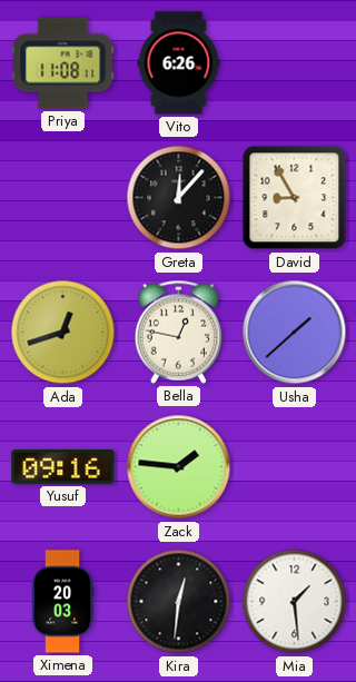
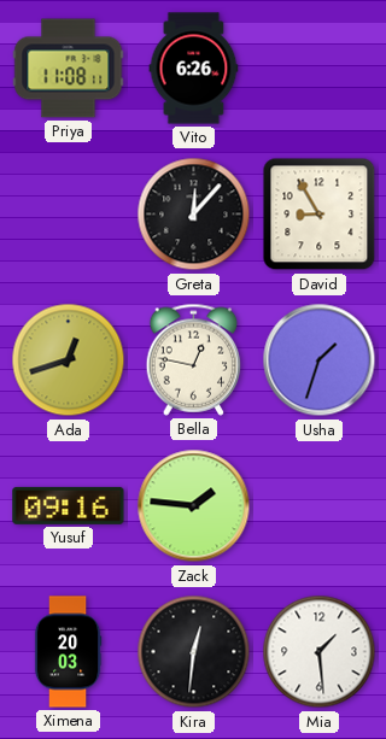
Usha: 1:38 -> 1:33
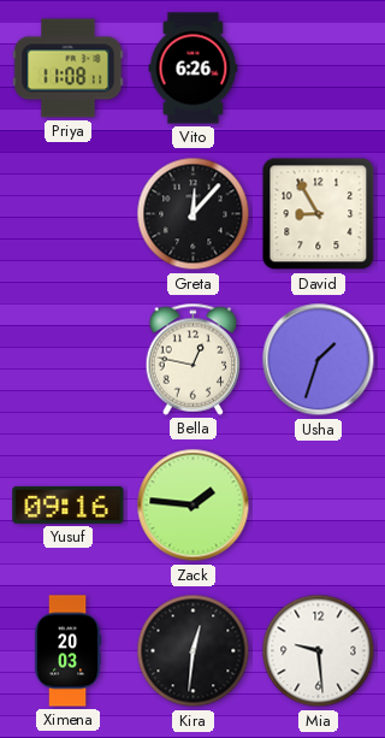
Ada: 12:42 -> none
Mia: 1:29 -> 9:29
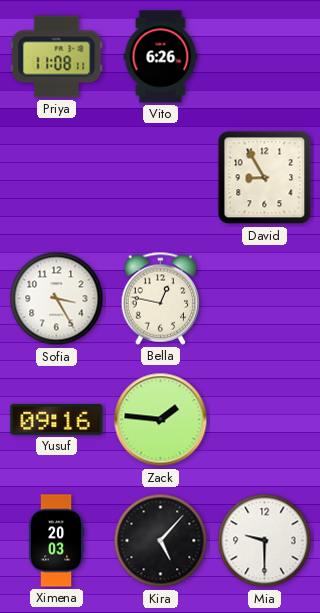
Greta: 12:07 -> none
Sofia: none -> 3:25
Usha: 1:33 -> none
Kira: 12:31 -> 5:07
Mia: 9:29 -> 9:30
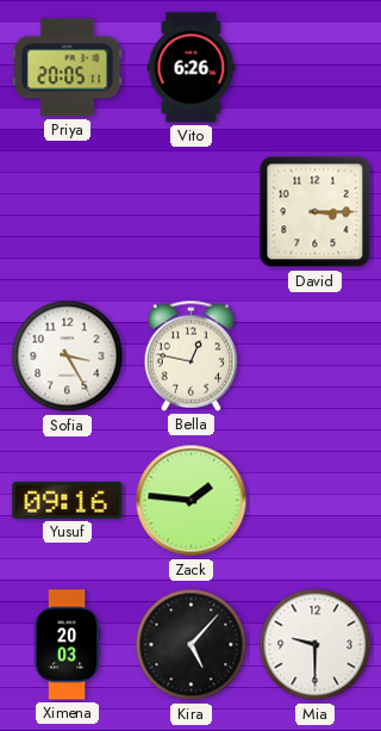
Priya: 11:08 -> 20:05
David: 8:55 -> 3:15
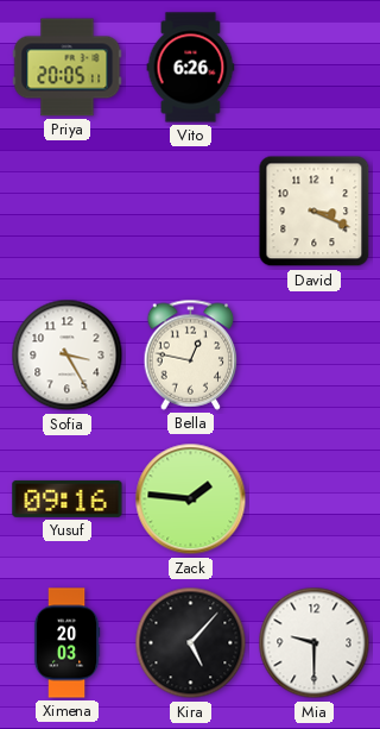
David: 3:15 -> 3:19
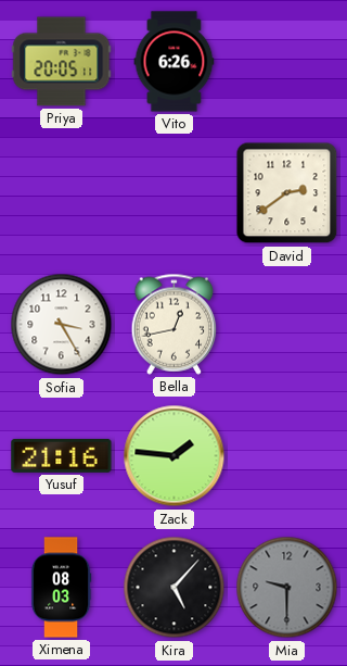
David: 3:19 -> 2:39
Bella: 12:47 -> 12:43
Yusuf: 09:16 -> 21:16
Ximena: 20:03 -> 08:03
Mia dial: white -> grey
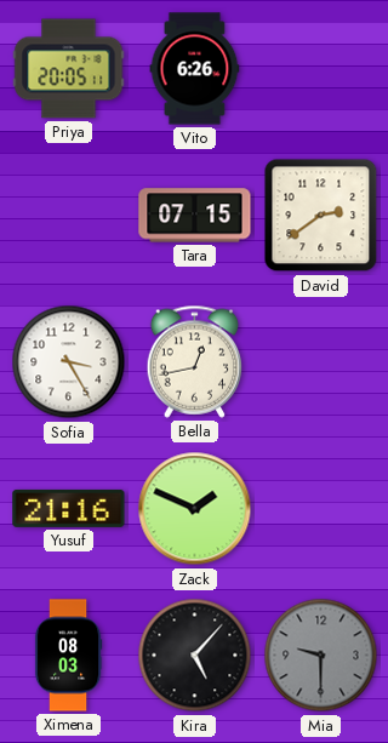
Tara: none -> 07:15
Zack: 1:46 -> 1:49
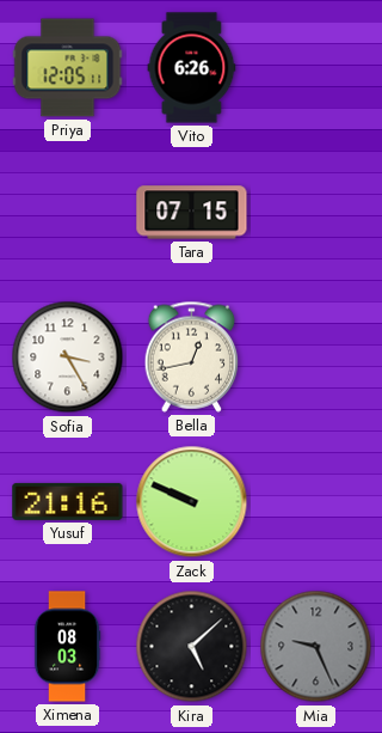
Priya: 20:05 -> 12:05
David: 2:39 -> none
Zack: 1:49 -> 9:49
Kira: 5:07 -> 5:08
Mia: 9:30 -> 9:26
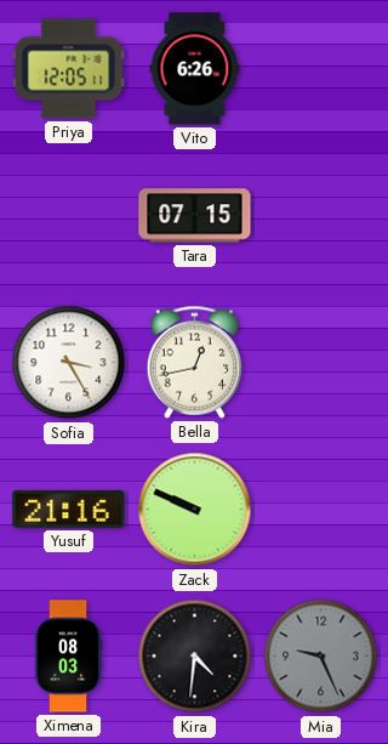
Kira: 5:08 -> 4:31
